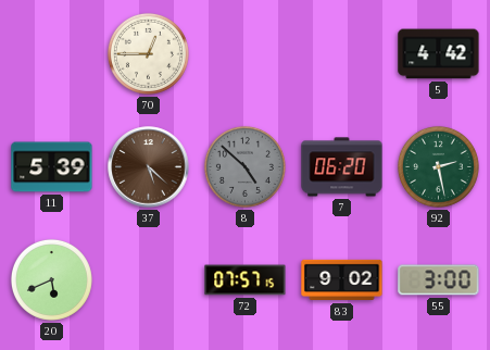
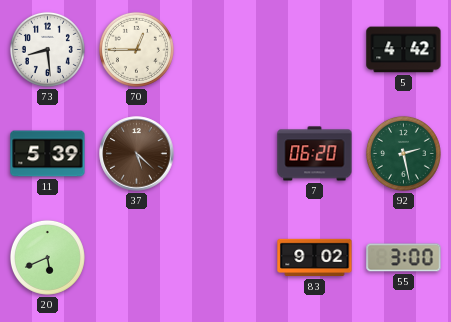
73: none -> 8:29
8: 4:52 -> none
72: 07:57 -> none
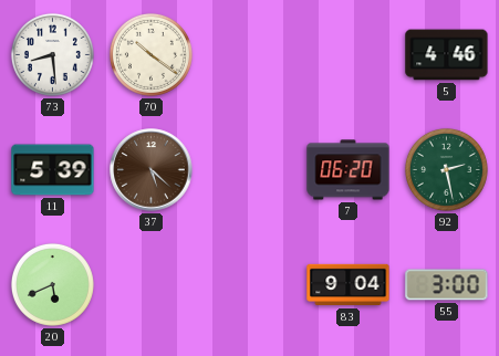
70: 12:45 -> 10:21
5: 4:42 -> 4:46
83: 9:02 -> 9:04
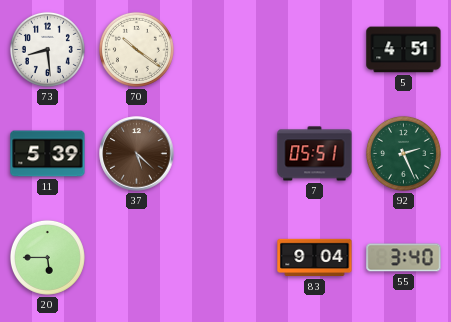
5: 4:46 -> 4:51
7: 06:20 -> 05:51
92: 2:28 -> 2:26
20: 5:41 -> 5:45
55: 3:00 -> 3:40
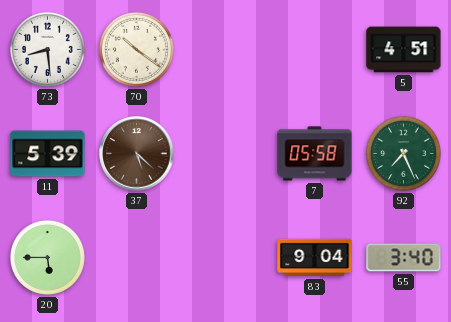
7: 05:51 -> 05:58
92: 2:26 -> 7:26
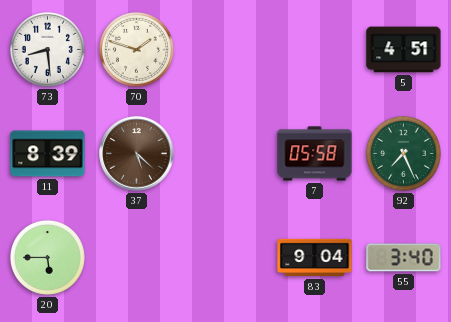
70: 10:21 -> 1:48
11: 5:39 -> 8:39
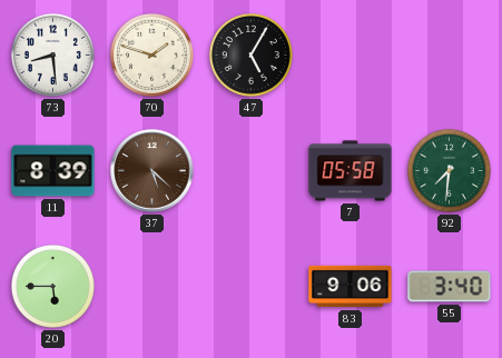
47: none -> 5:05
5: 4:51 -> none
92: 7:26 -> 7:31
83: 9:04 -> 9:06
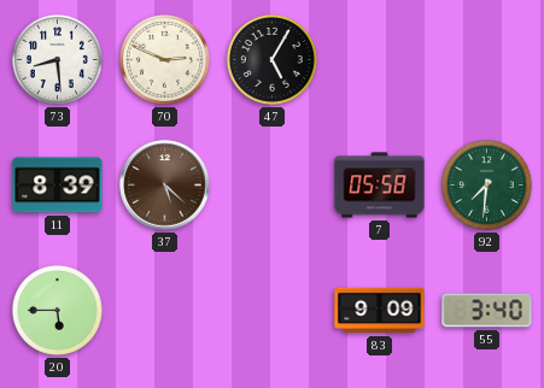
70: 1:48 -> 2:49
83: 9:06 -> 9:09
